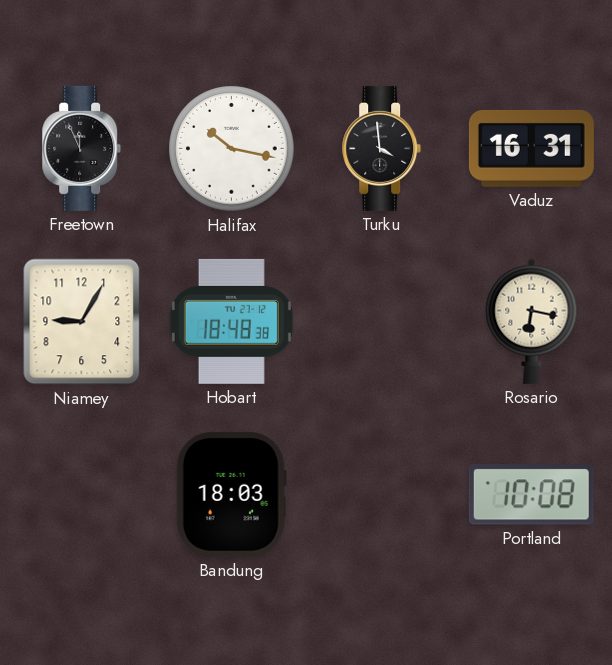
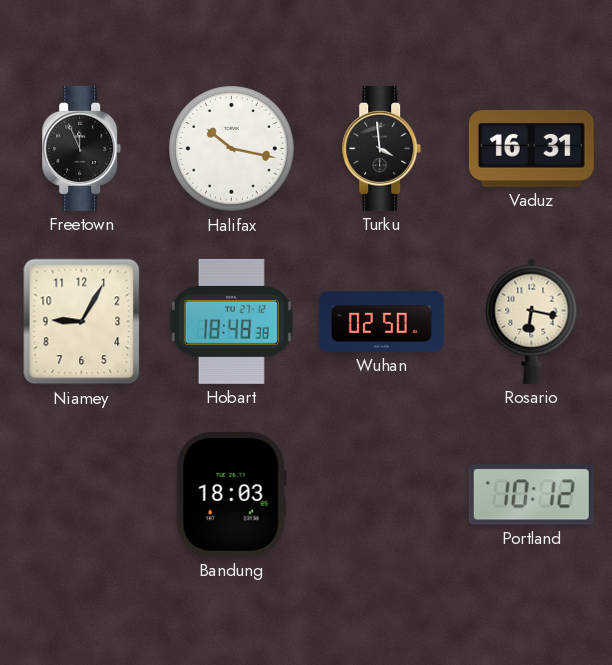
Wuhan: none -> 02:50
Portland: 10:08 -> 10:12
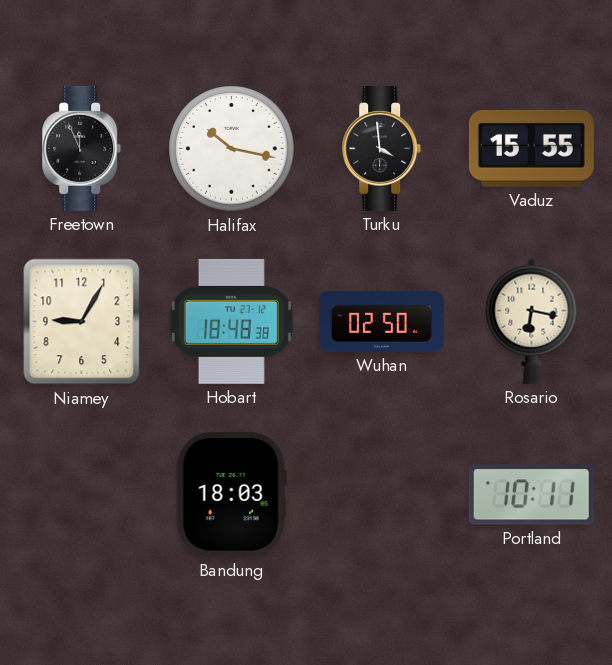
Vaduz: 16:31 -> 15:55
Portland: 10:12 -> 10:11
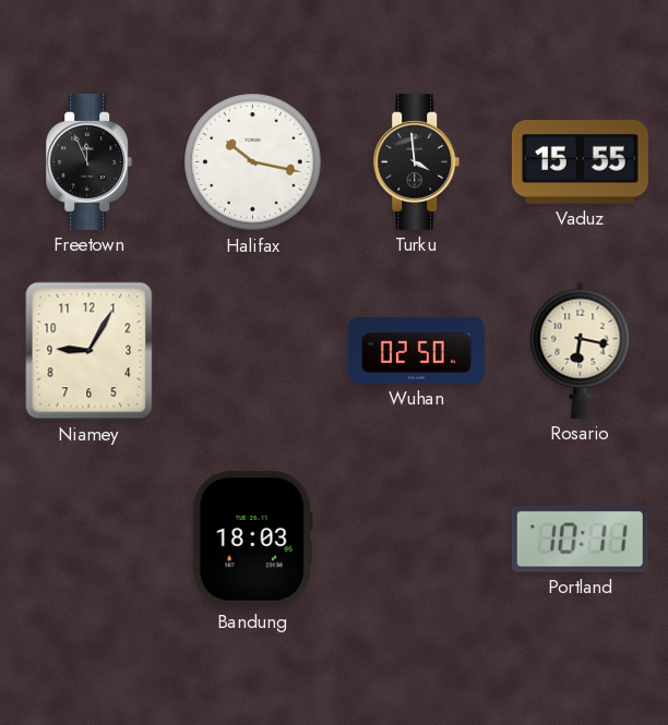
Hobart: 18:48 -> none
